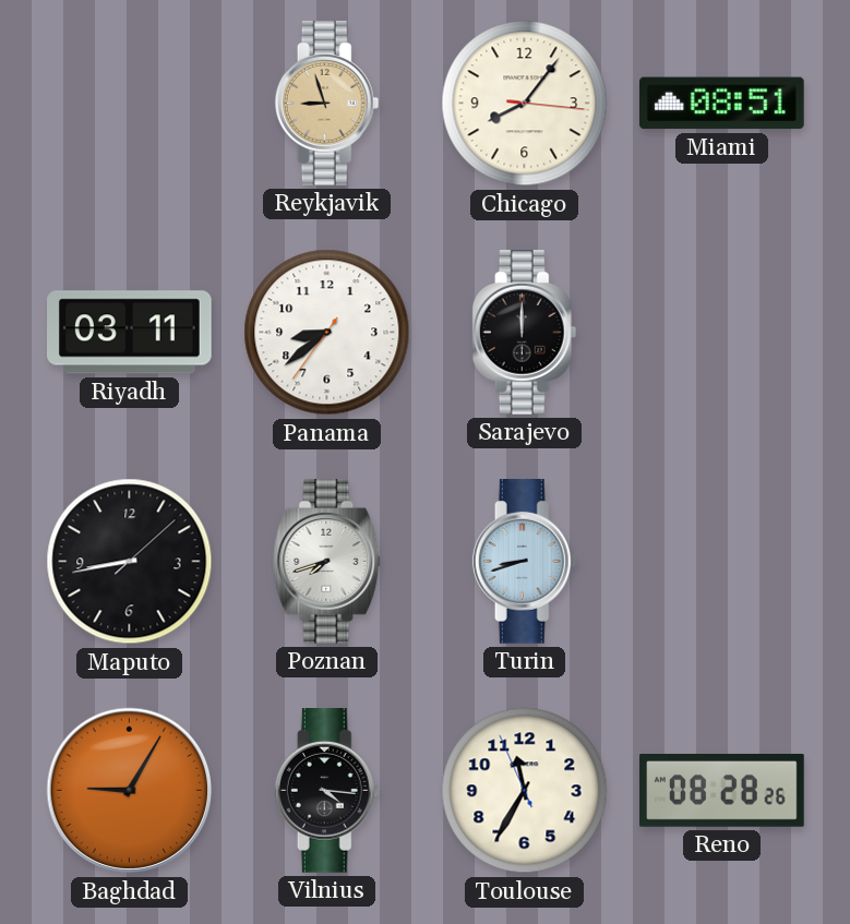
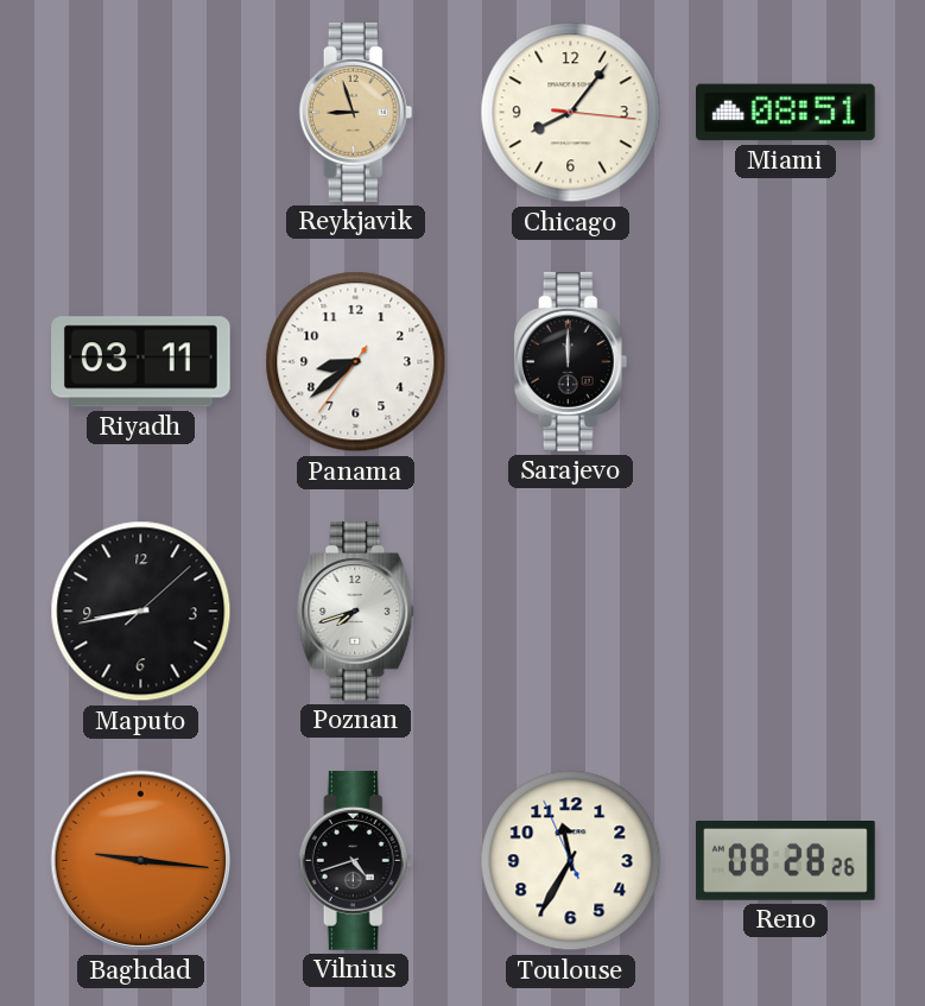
Turin: 8:42 -> none
Baghdad: 9:05 -> 9:16
Vilnius: 4:16 -> 4:42
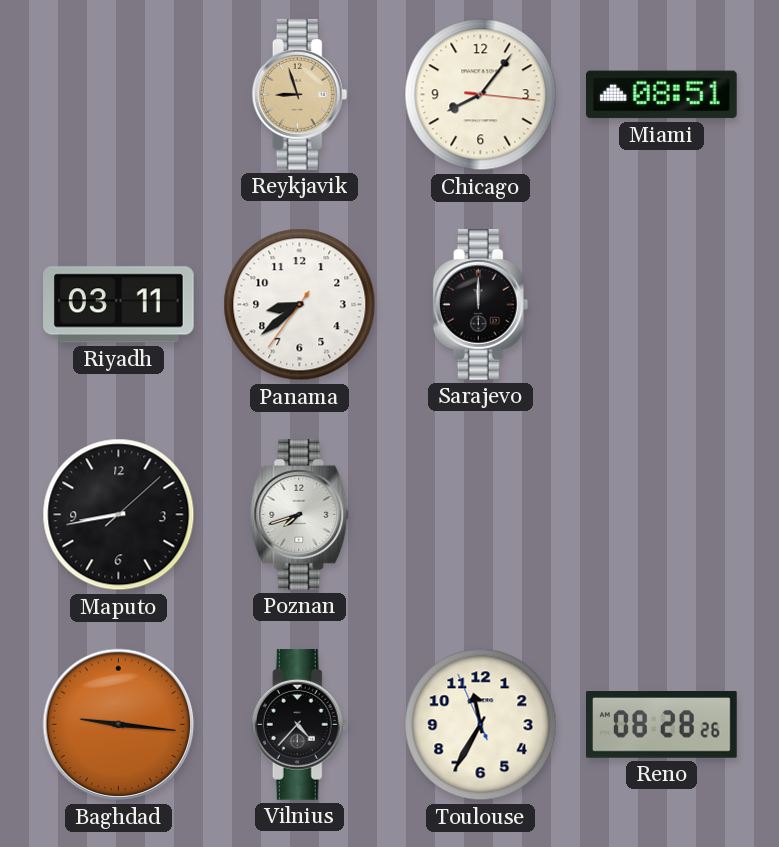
Vilnius: 4:42 -> 4:37
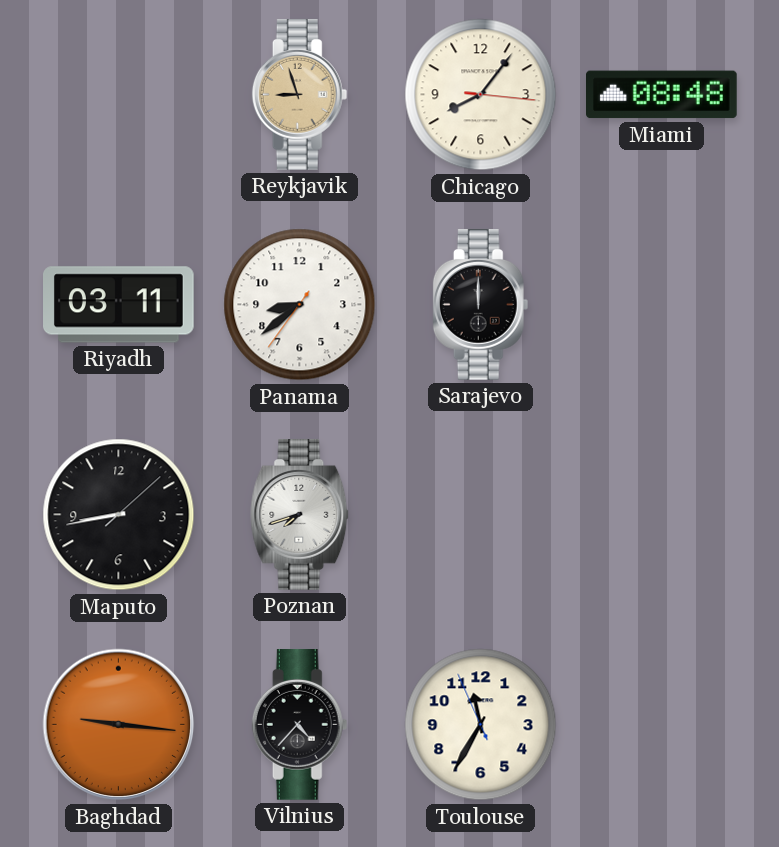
Miami: 08:51 -> 08:48
Reno: 08:28 -> none
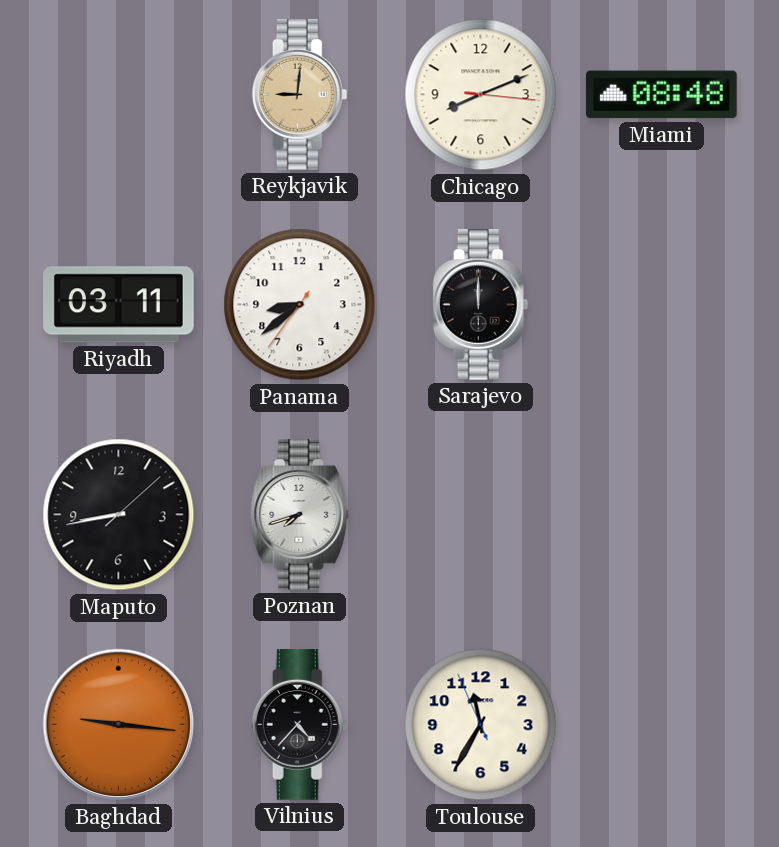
Reykjavik: 8:57 -> 9:01
Chicago: 8:06 -> 8:11
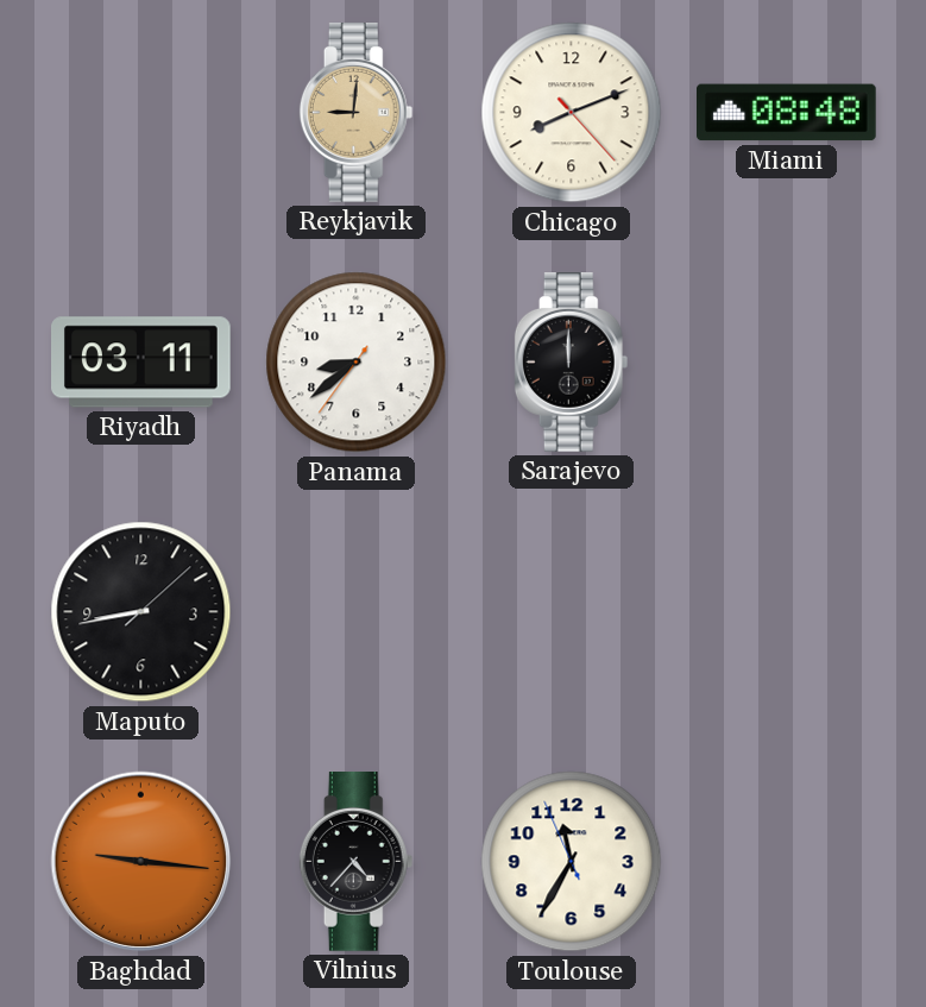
Chicago: 8:11:16 -> 8:11:23
Poznan: 7:42 -> none
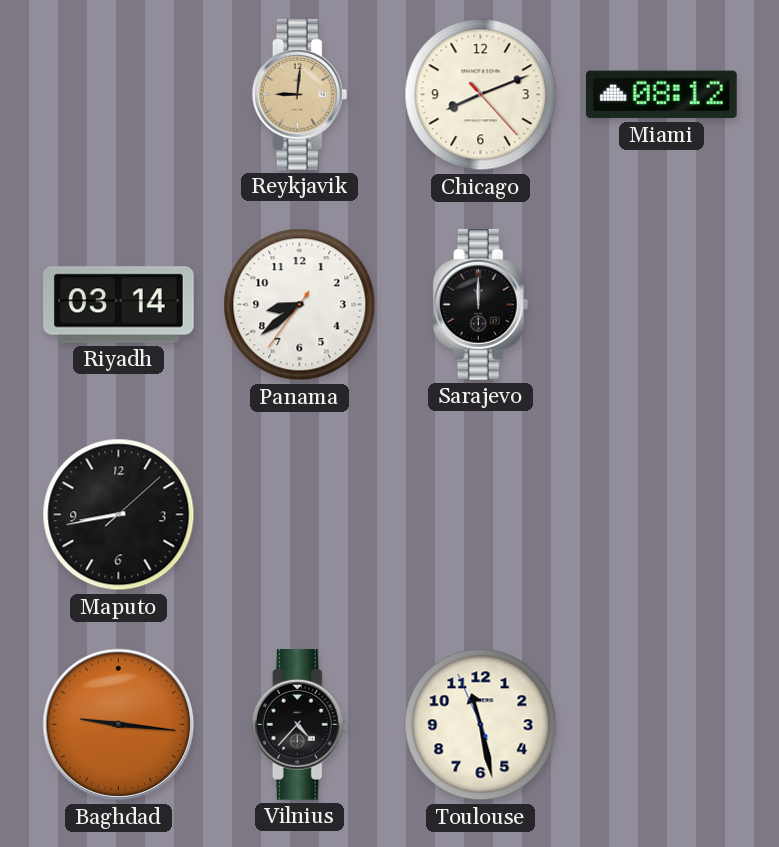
Miami: 08:48 -> 08:12
Riyadh: 03:11 -> 03:14
Toulouse: 11:34 -> 11:27
